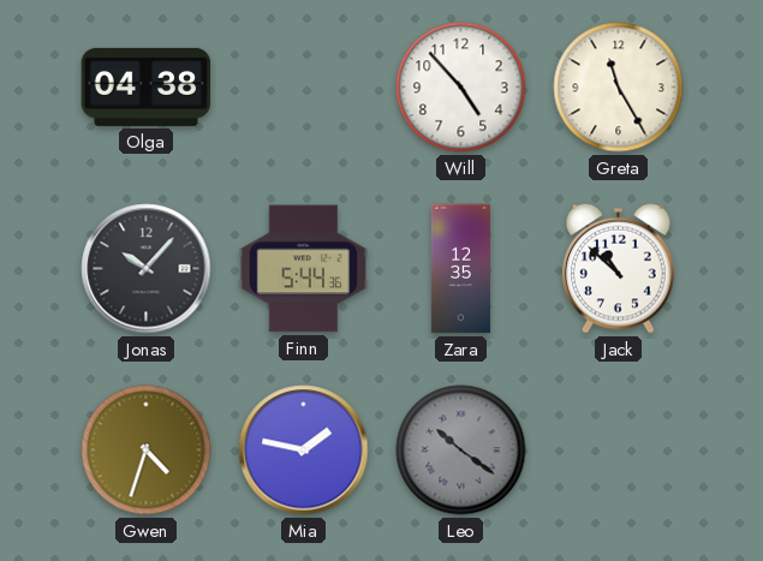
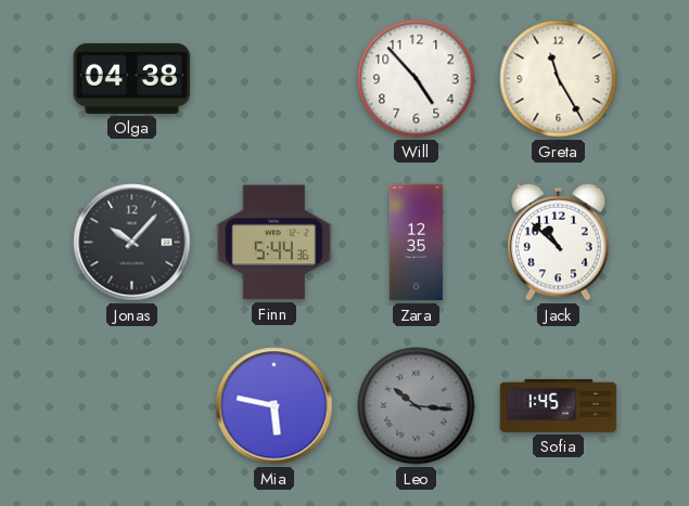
Gwen: 4:33 -> none
Mia: 1:47 -> 5:47
Leo: 10:21 -> 10:16
Sofia: none -> 1:45
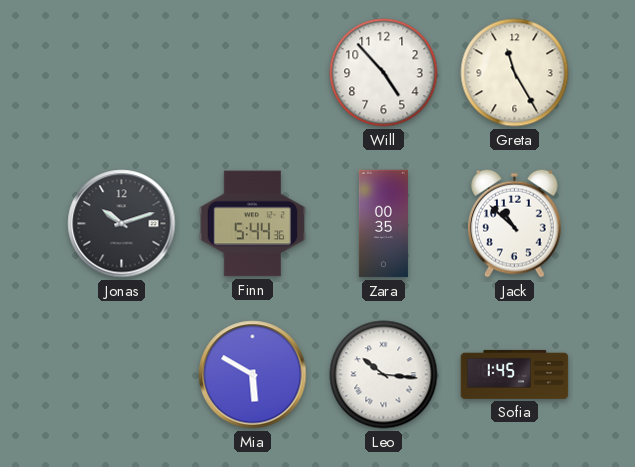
Olga: 04:38 -> none
Jonas: 10:07 -> 10:12
Zara: 12:35 -> 00:35
Mia: 5:47 -> 5:50
Leo dial: grey -> white
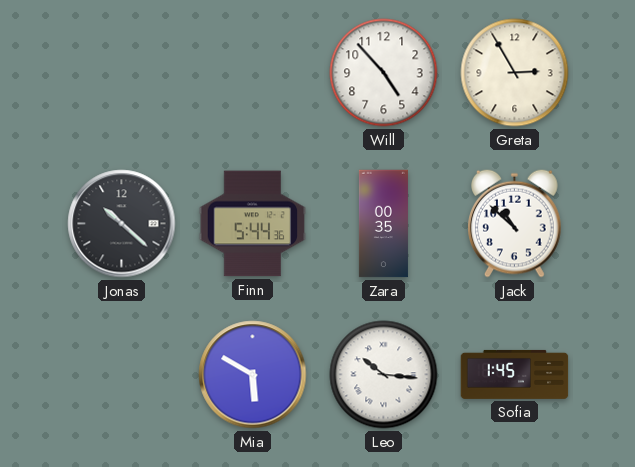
Greta: 11:25 -> 2:55
Jonas: 10:12 -> 10:22
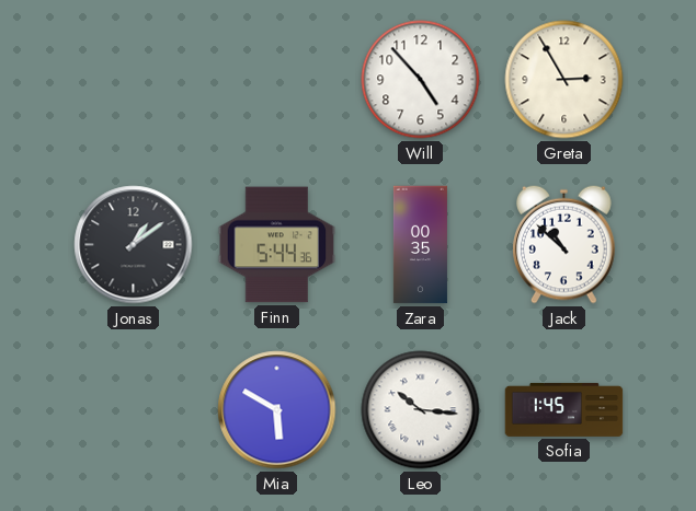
Jonas: 10:22 -> 1:09
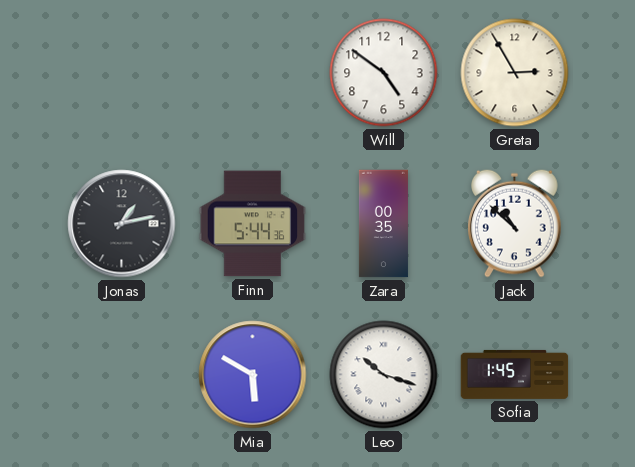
Will: 4:53 -> 4:51
Jonas: 1:09 -> 1:13
Leo: 10:16 -> 10:18
